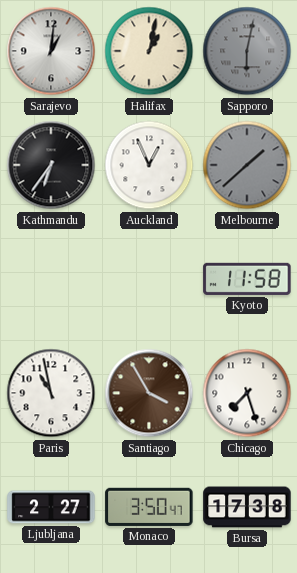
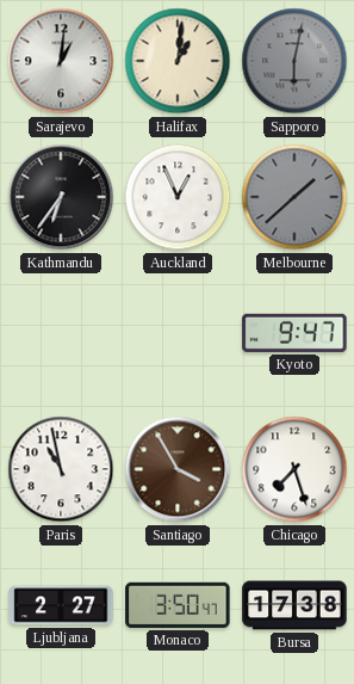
Halifax: 1:02 -> 1:01
Kyoto: 11:58 -> 9:47
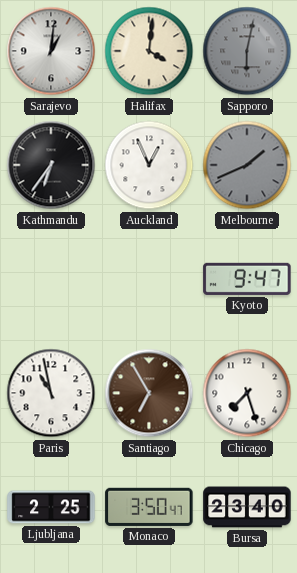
Halifax: 1:01 -> 4:01
Melbourne: 1:38 -> 1:41
Santiago: 3:55 -> 6:55
Ljubljana: 2:27 -> 2:25
Bursa: 17:38 -> 23:40
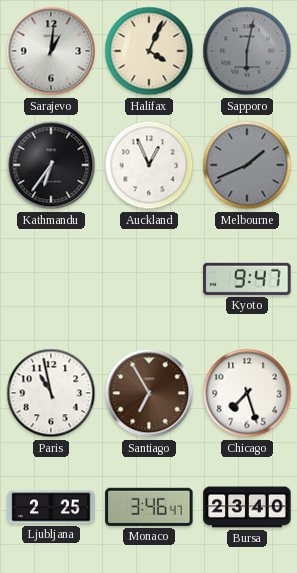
Halifax: 4:01 -> 4:04
Monaco: 3:50 -> 3:46
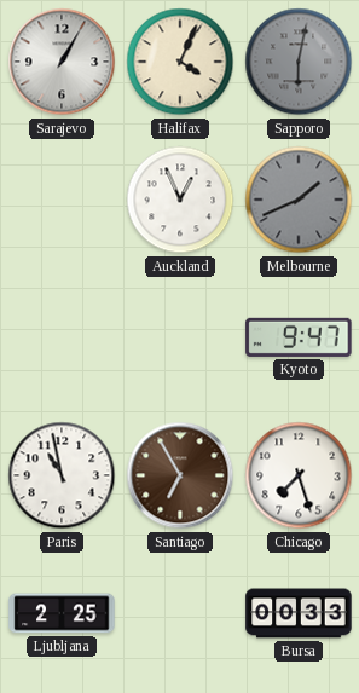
Sarajevo: 1:01 -> 1:05
Kathmandu: 6:36 -> none
Monaco: 3:46 -> none
Bursa: 23:40 -> 00:33
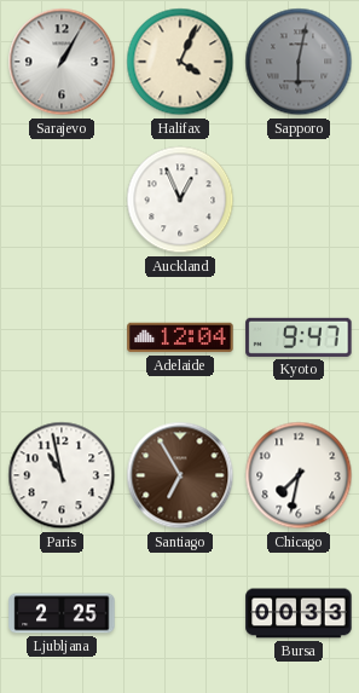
Melbourne: 1:41 -> none
Adelaide: none -> 12:04
Chicago: 7:27 -> 7:32
